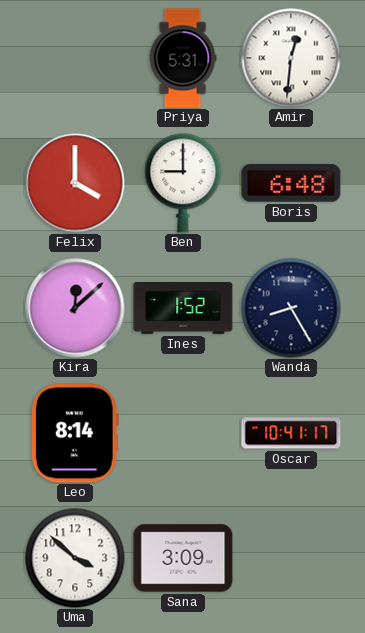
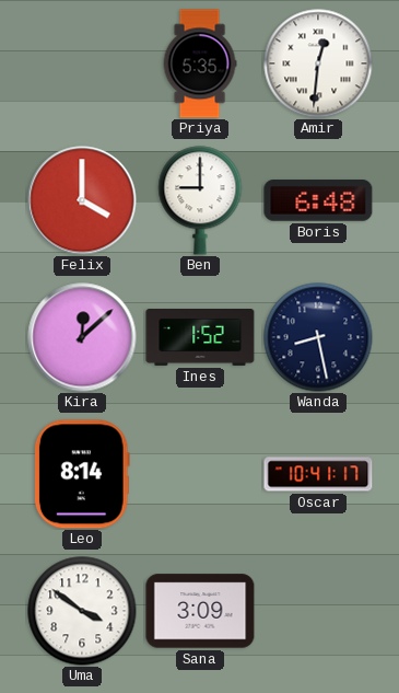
Priya: 5:31 -> 5:35
Wanda: 8:25 -> 8:28
Uma: 3:52 -> 3:51
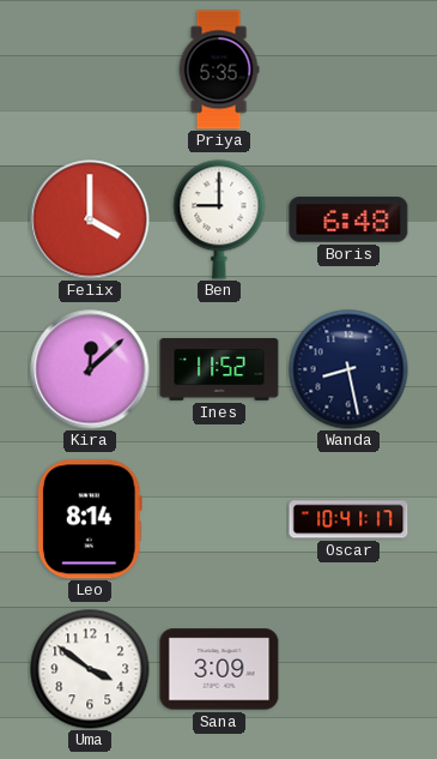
Amir: 12:31 -> none
Ines: 1:52 -> 11:52
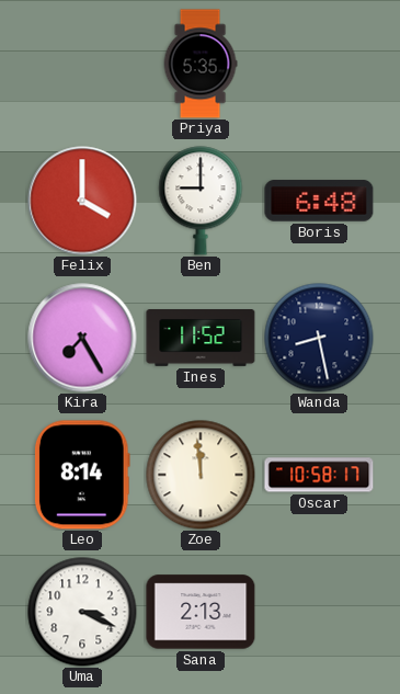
Kira: 12:08 -> 7:25
Zoe: none -> 11:59
Oscar: 10:41 -> 10:58
Uma: 3:51 -> 3:19
Sana: 3:09 -> 2:13
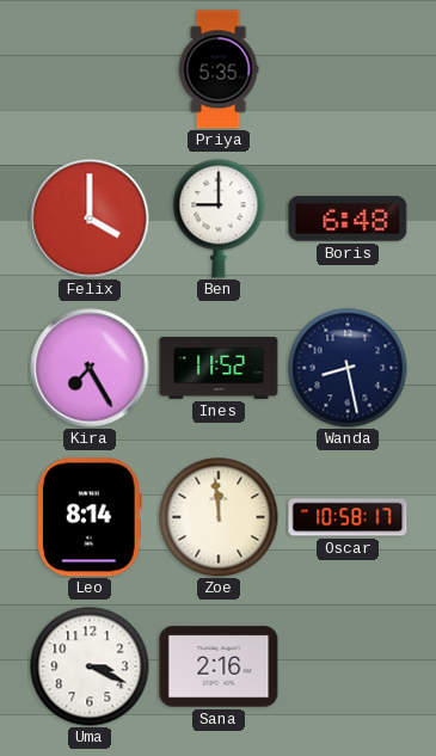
Sana: 2:13 -> 2:16
